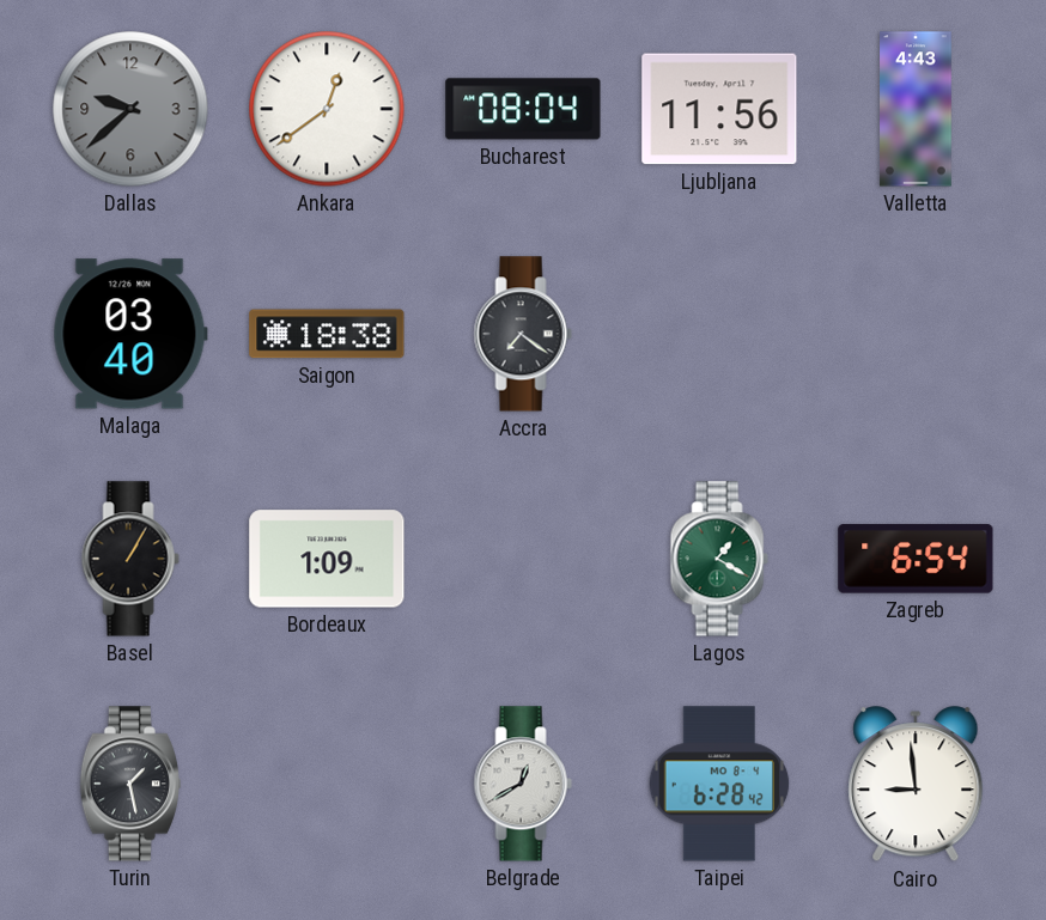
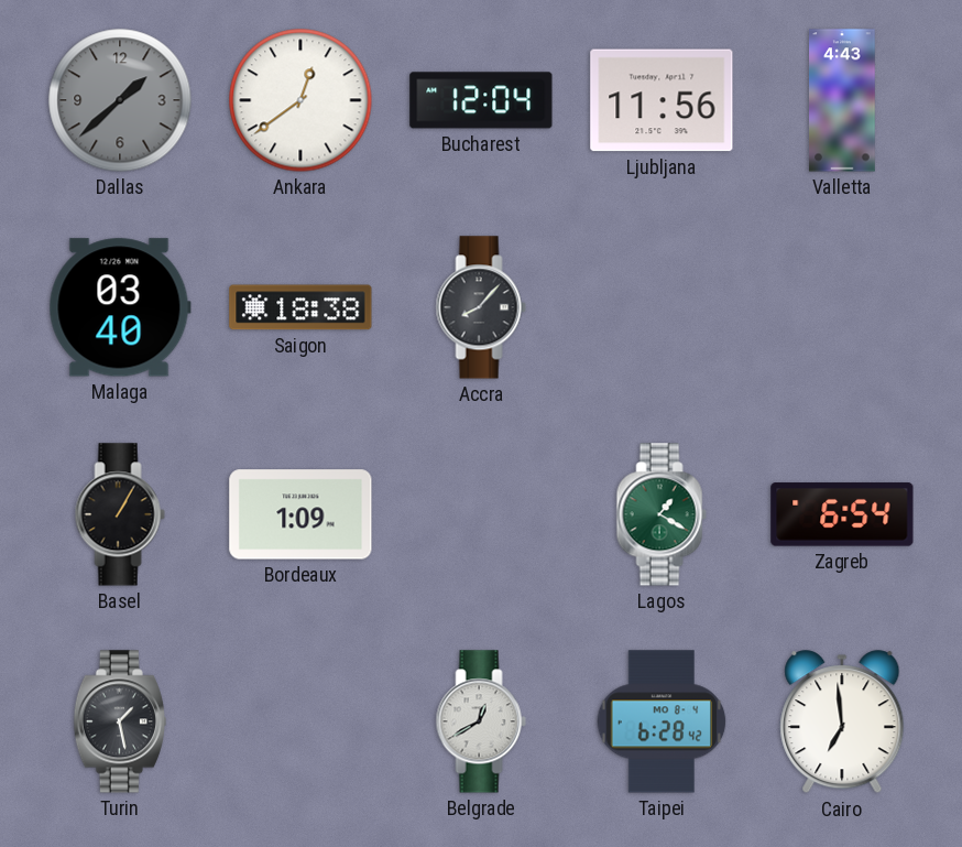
Dallas: 9:38 -> 1:38
Bucharest: 08:04 -> 12:04
Accra: 7:21 -> 8:07
Cairo: 8:59 -> 6:59
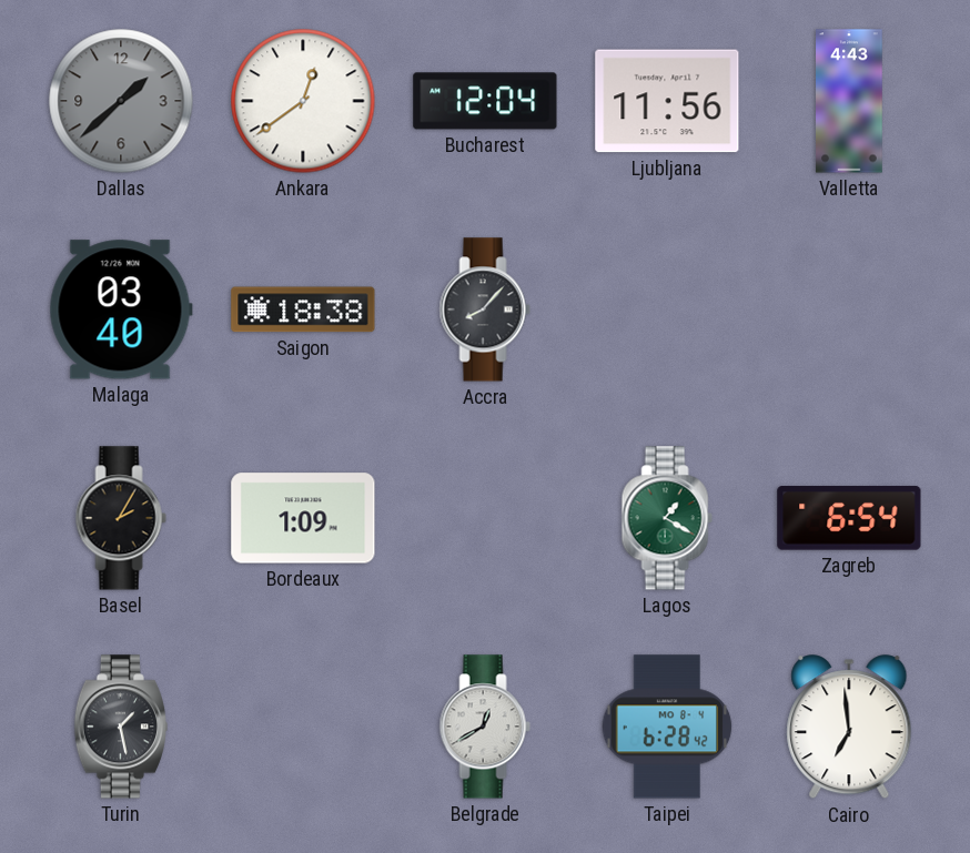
Basel: 1:05 -> 2:05
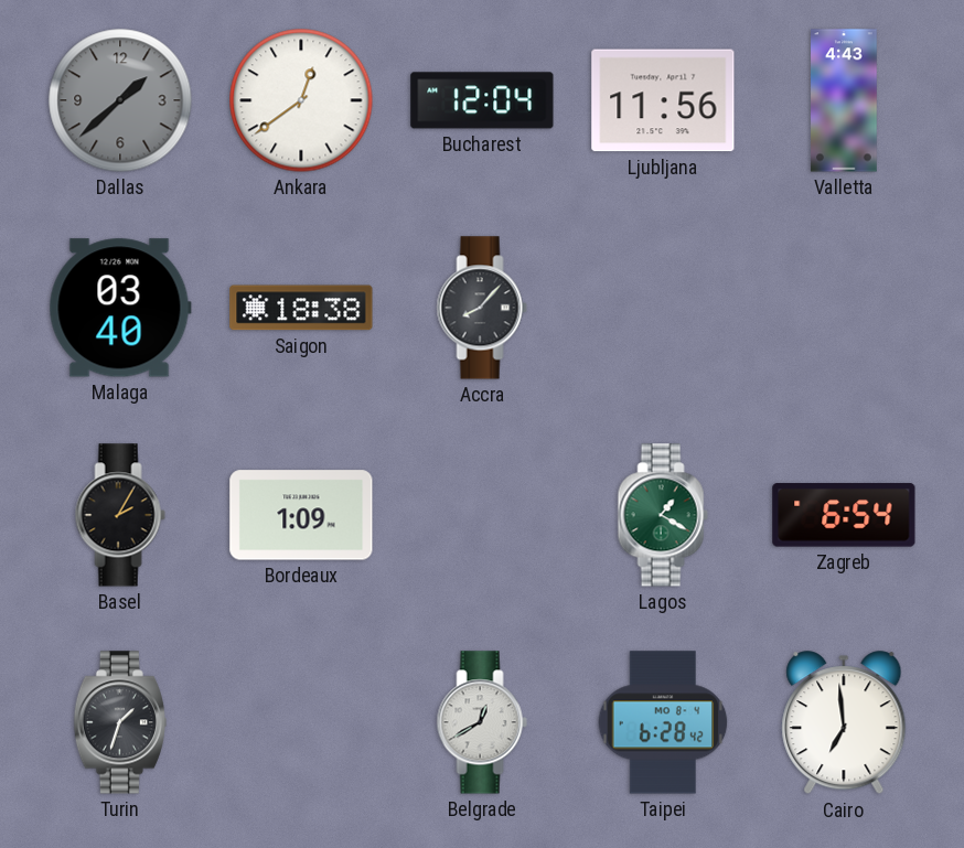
Turin: 1:28 -> 1:33
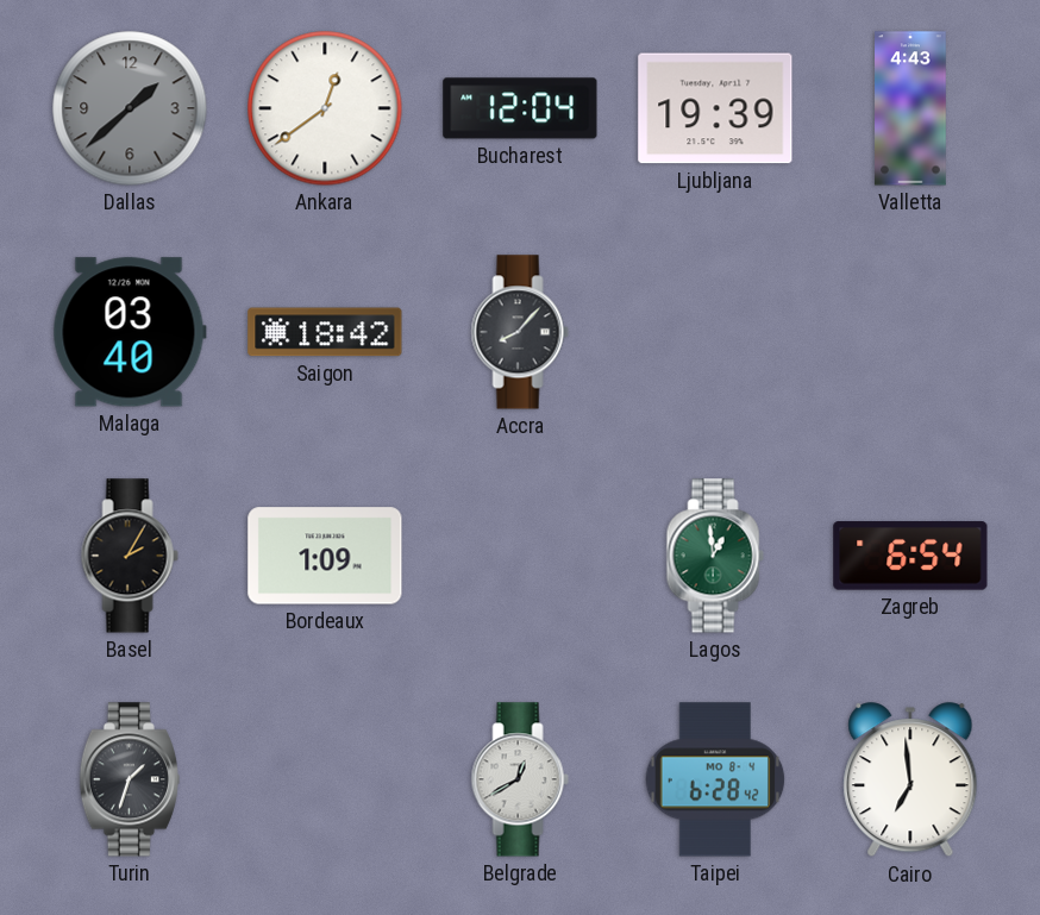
Ljubljana: 11:56 -> 19:39
Saigon: 18:38 -> 18:42
Lagos: 1:20 -> 12:59
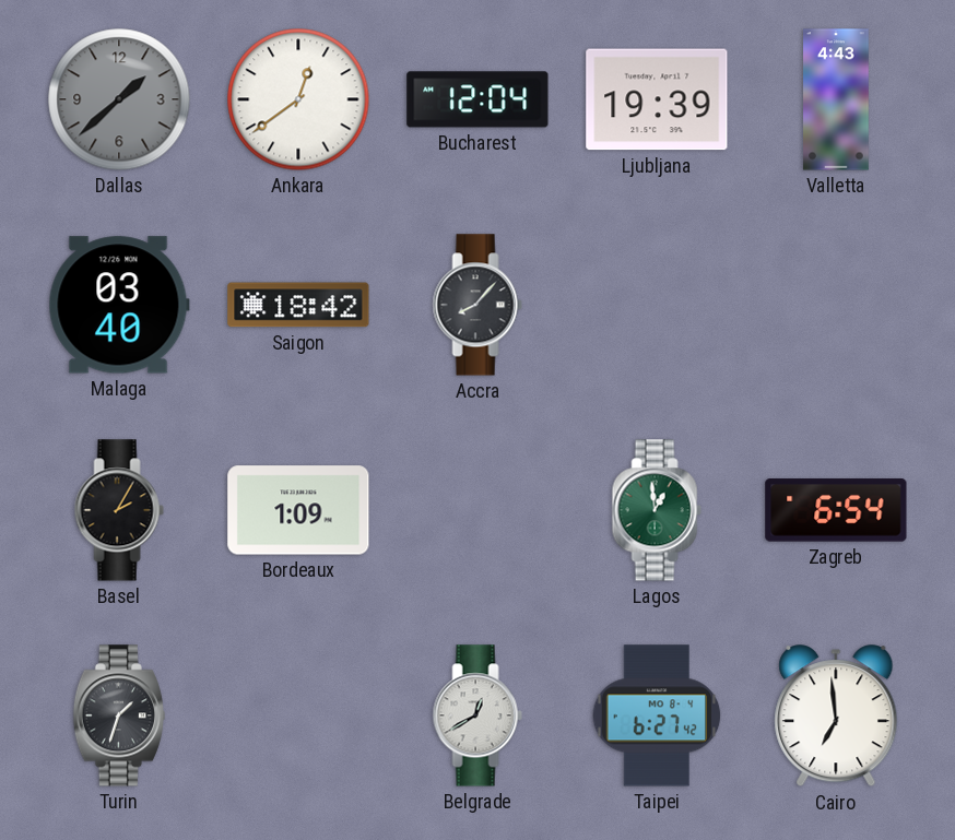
Taipei: 6:28 -> 6:27
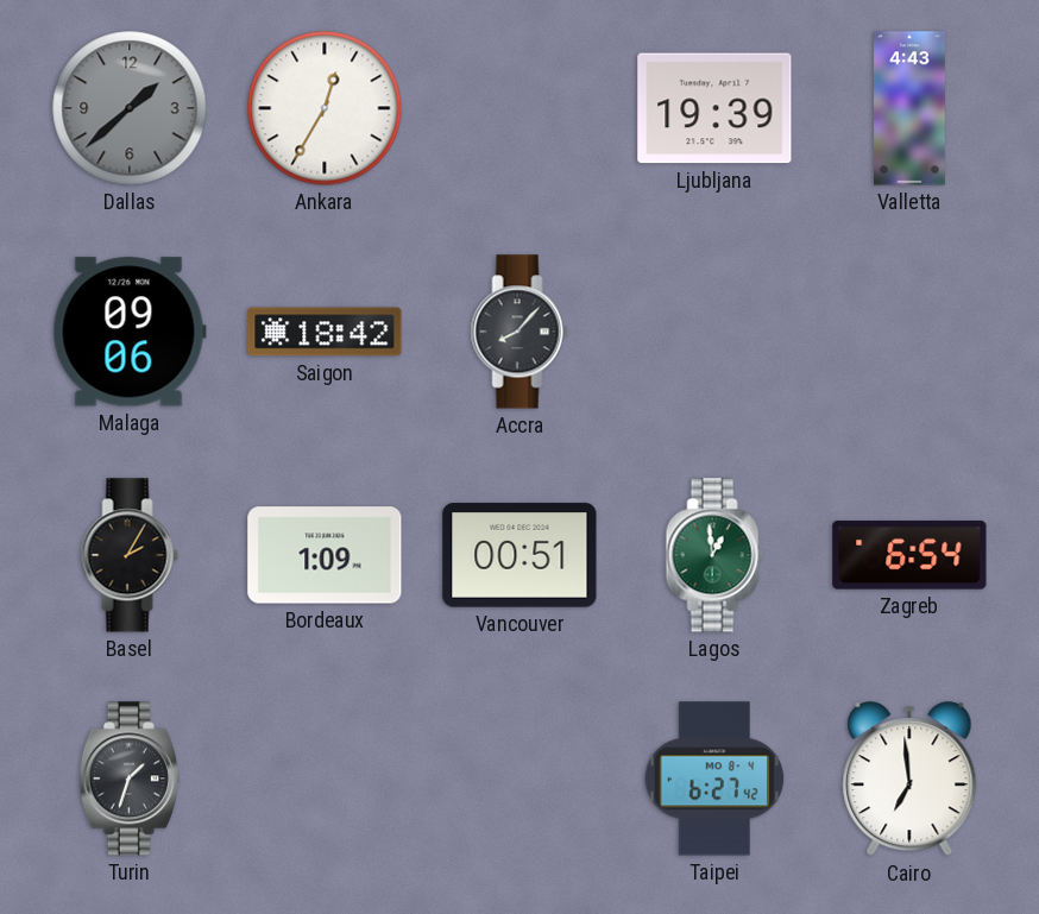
Ankara: 12:39 -> 12:35
Bucharest: 12:04 -> none
Malaga: 03:40 -> 09:06
Vancouver: none -> 00:51
Belgrade: 12:40 -> none
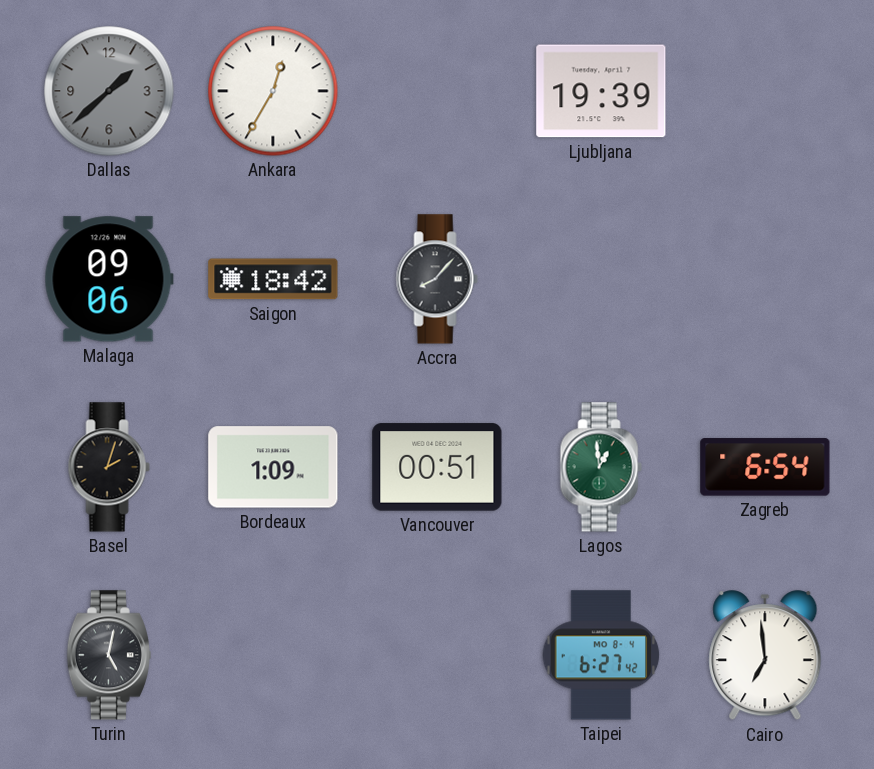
Valletta: 4:43 -> none
Basel: 2:05 -> 2:03
Turin: 1:33 -> 5:02
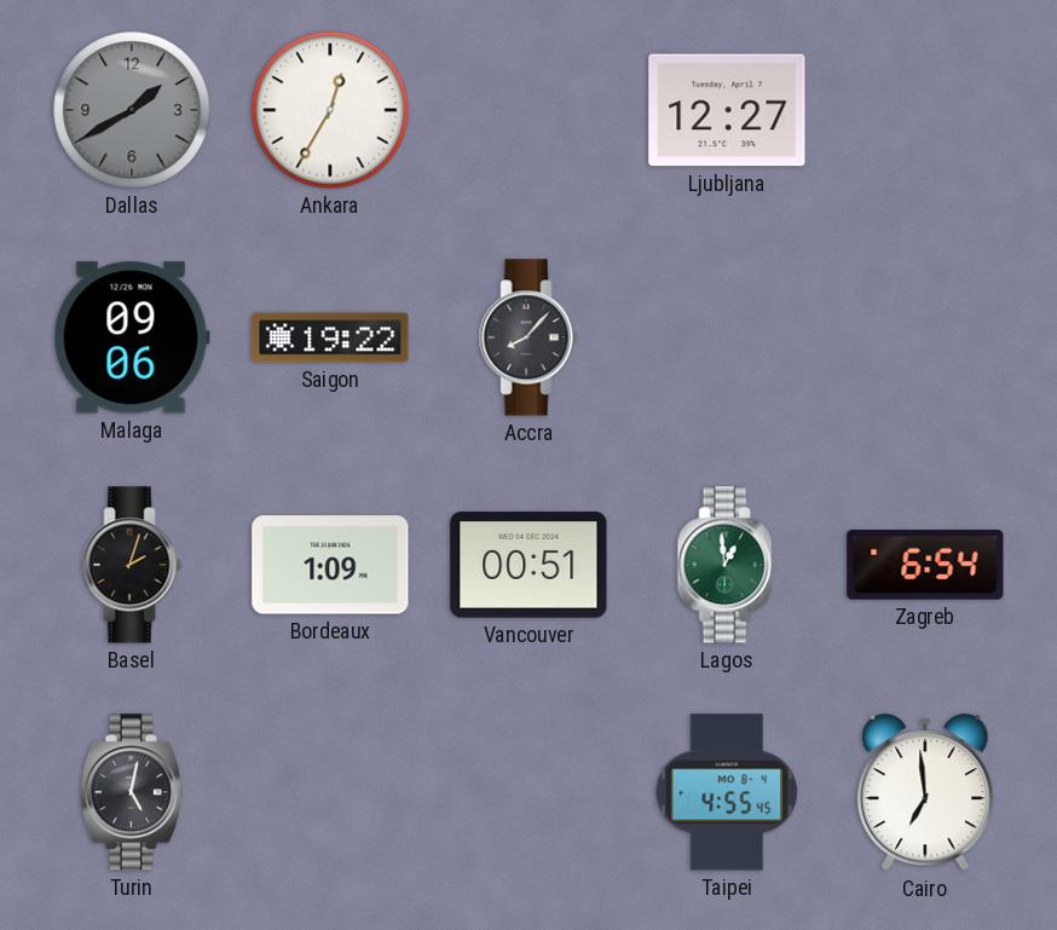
Dallas: 1:38 -> 1:40
Ljubljana: 19:39 -> 12:27
Saigon: 18:42 -> 19:22
Taipei: 6:27 -> 4:55
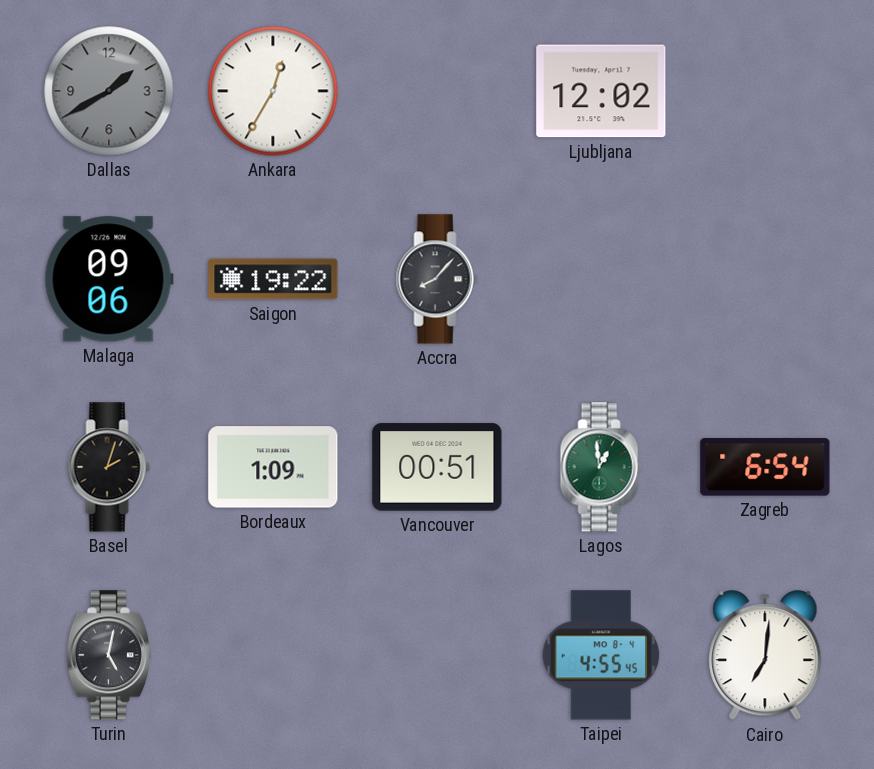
Ljubljana: 12:27 -> 12:02
Cairo: 6:59 -> 7:01
